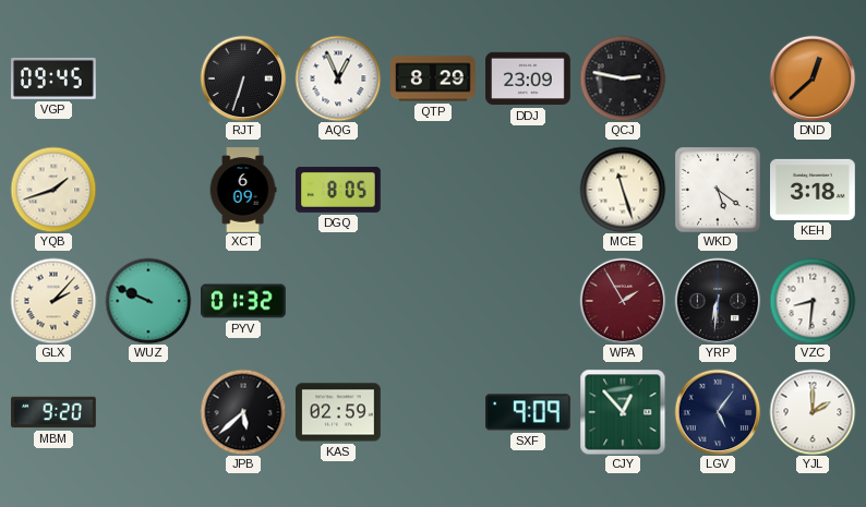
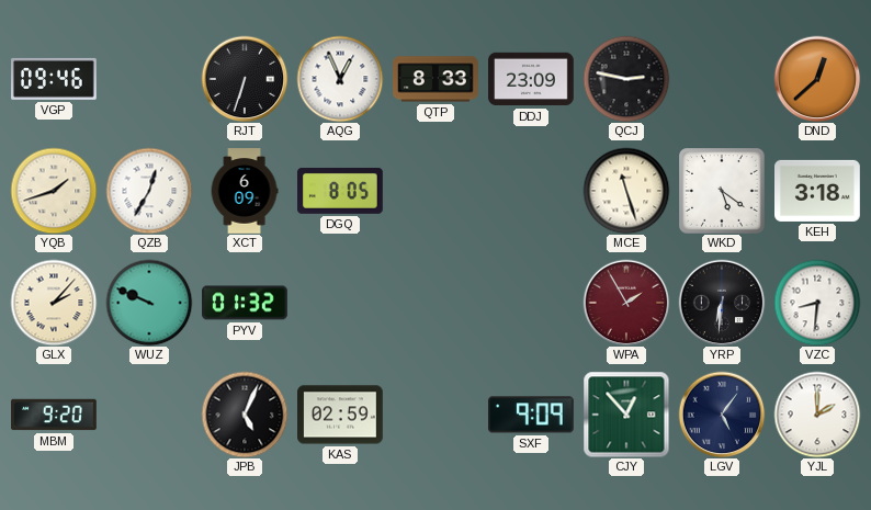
VGP: 09:45 -> 09:46
QTP: 8:29 -> 8:33
QZB: none -> 12:35
JPB: 5:38 -> 5:04
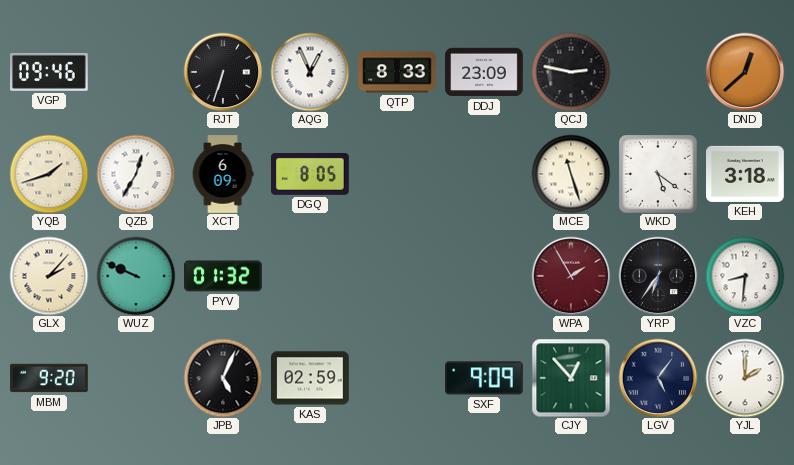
YRP: 6:31 -> 6:36
